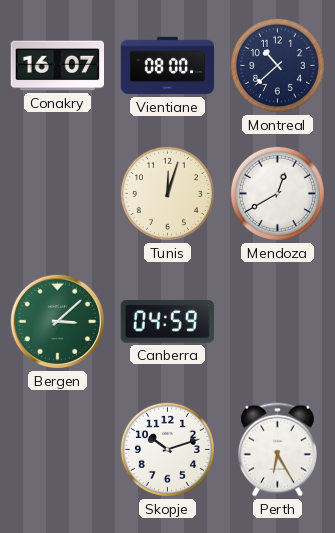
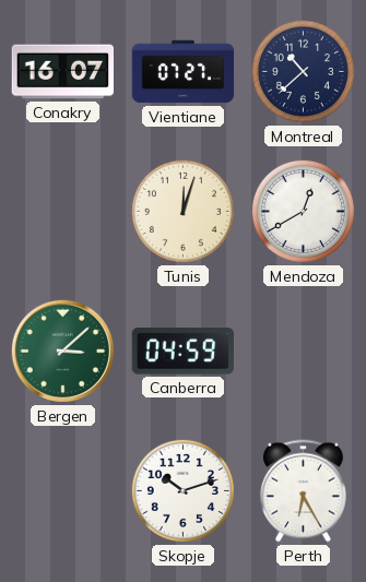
Vientiane: 08:00 -> 07:27
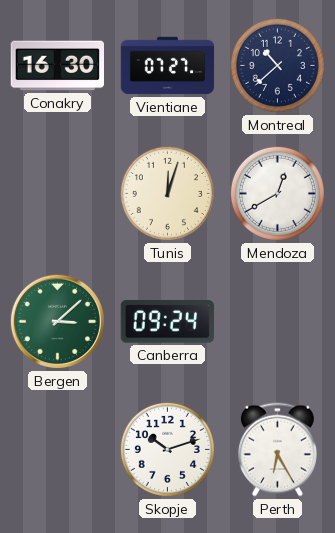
Conakry: 16:07 -> 16:30
Canberra: 04:59 -> 09:24
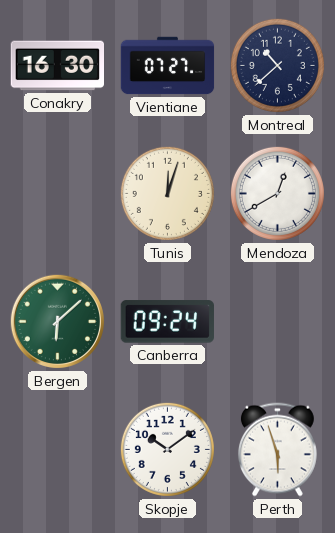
Bergen: 3:08 -> 6:08
Skopje: 10:12 -> 10:09
Perth: 6:25 -> 5:57
